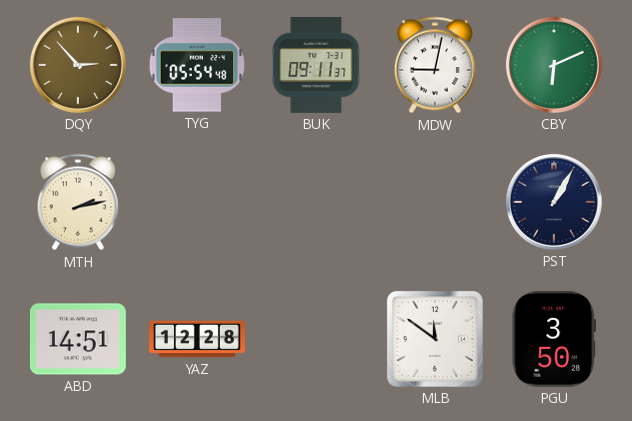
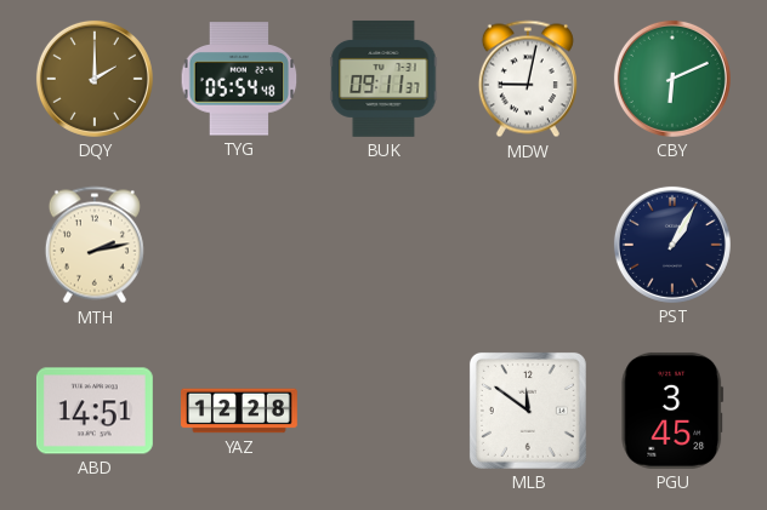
DQY: 2:53 -> 2:00
PGU: 3:50 -> 3:45
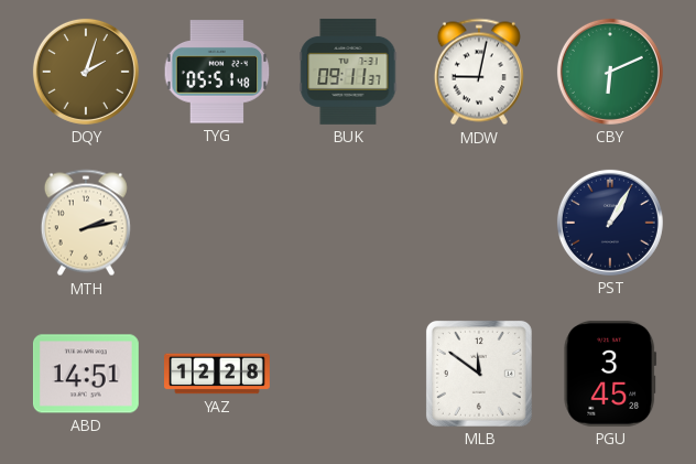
DQY: 2:00 -> 2:03
TYG: 05:54 -> 05:51
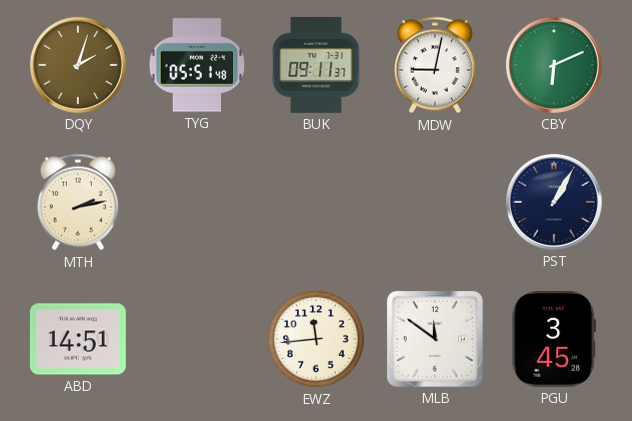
YAZ: 12:28 -> none
EWZ: none -> 11:44
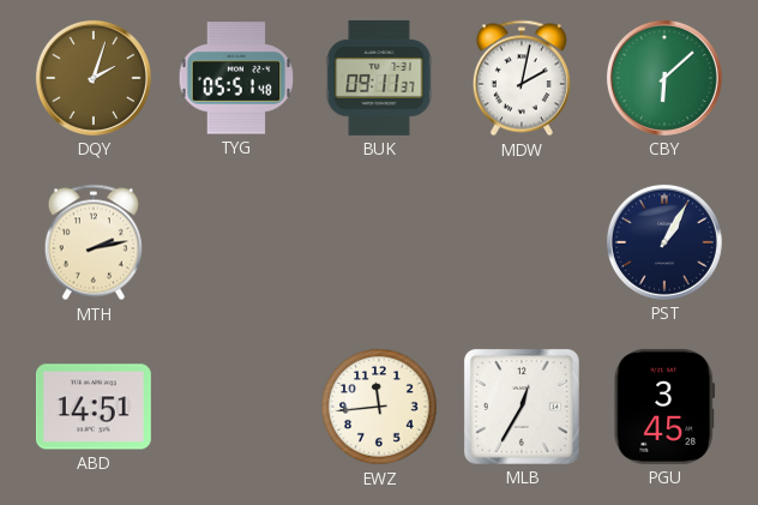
MDW: 9:02 -> 2:02
CBY: 6:11 -> 6:08
MLB: 11:51 -> 12:35
